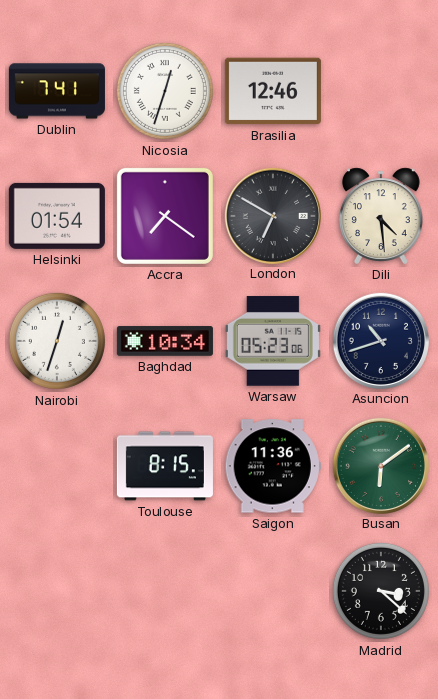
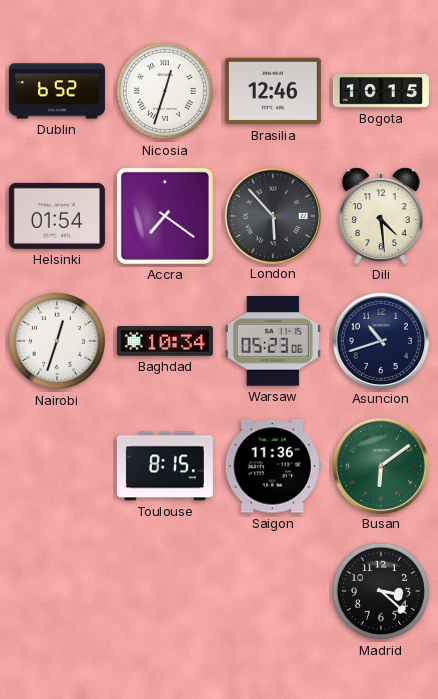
Dublin: 7:41 -> 6:52
Bogota: none -> 10:15
London: 6:50 -> 5:53
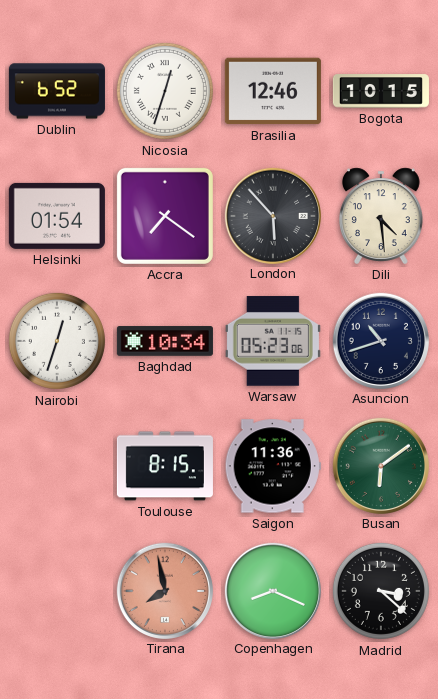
Tirana: none -> 7:58
Copenhagen: none -> 8:19
